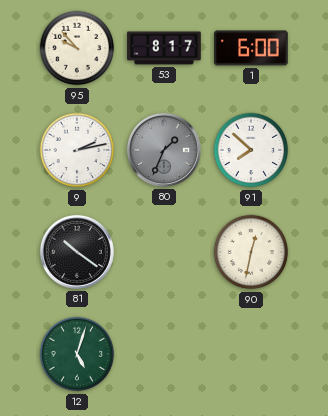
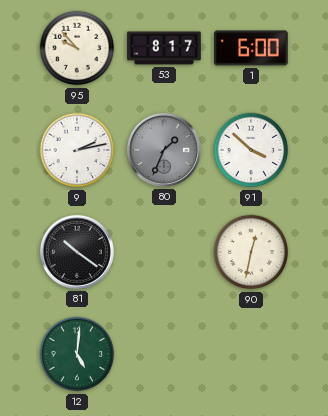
91: 7:52 -> 3:52
12: 5:03 -> 5:01
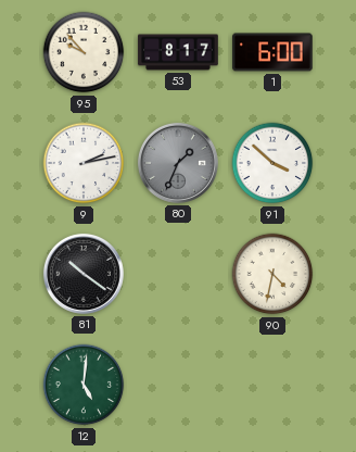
90: 12:32 -> 4:32
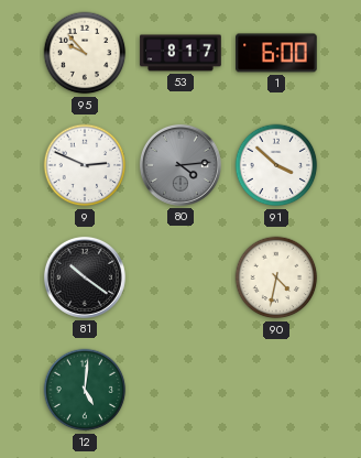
9: 2:13 -> 2:49
80: 1:34 -> 4:14
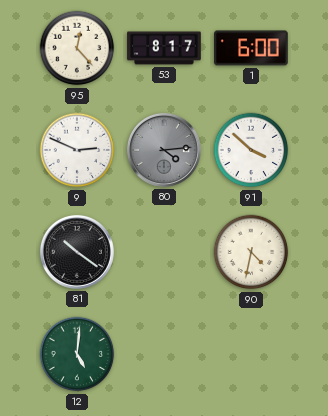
95: 9:53 -> 12:23
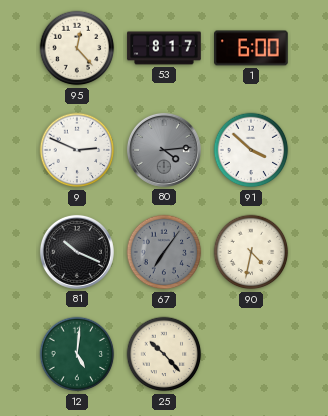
81: 10:21 -> 10:19
67: none -> 7:06
25: none -> 10:23
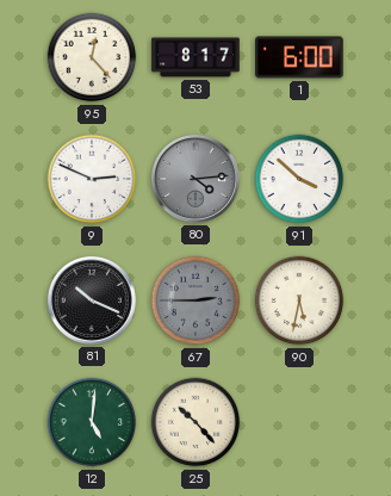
67: 7:06 -> 2:45
90: 4:32 -> 5:32
